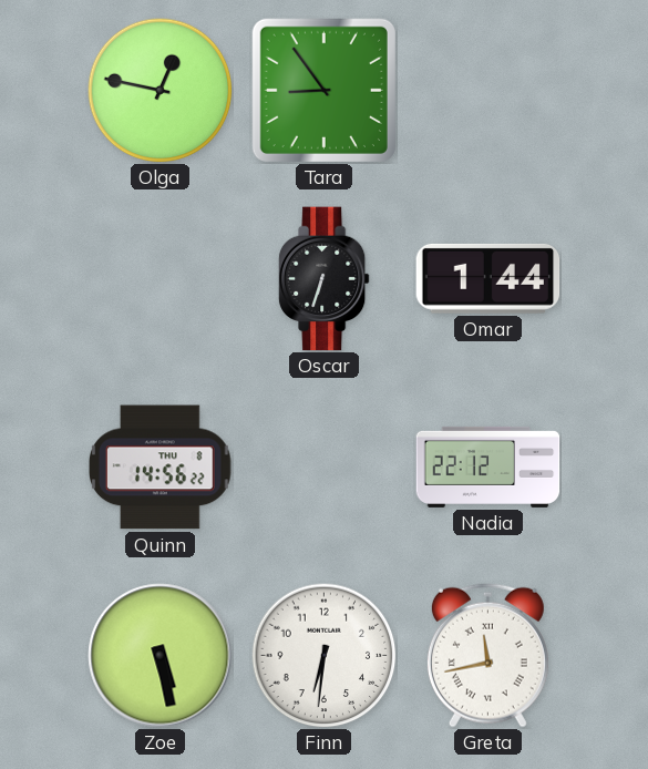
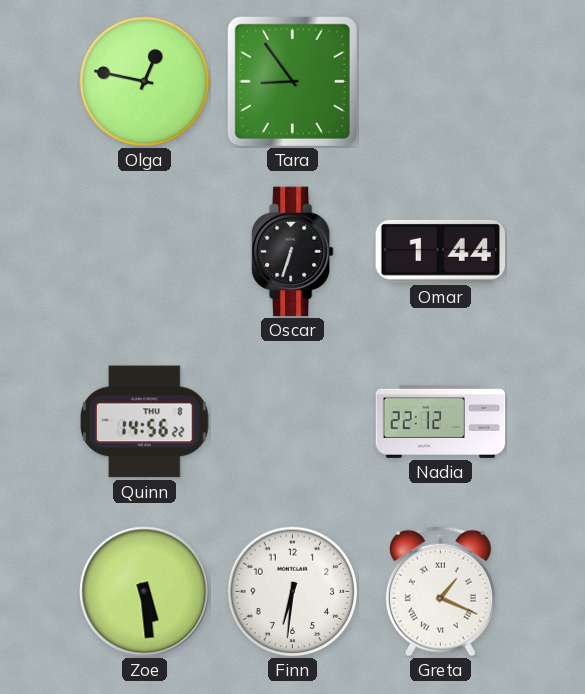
Zoe: 5:28 -> 5:29
Greta: 11:43 -> 1:19
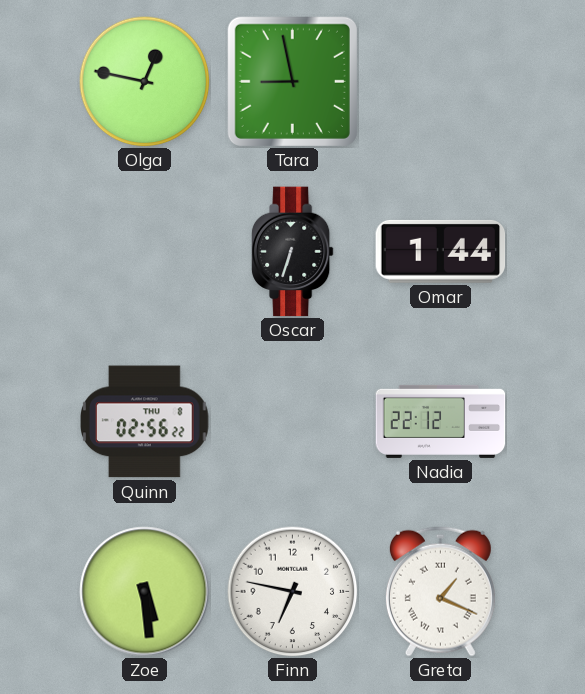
Tara: 8:54 -> 8:58
Quinn: 14:56 -> 02:56
Finn: 6:31 -> 6:47
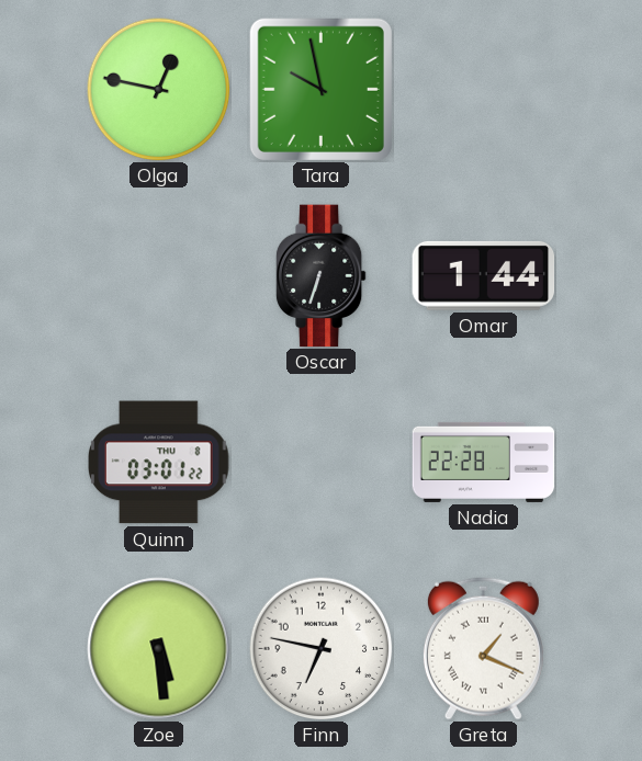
Tara: 8:58 -> 9:58
Quinn: 02:56 -> 03:01
Nadia: 22:12 -> 22:28
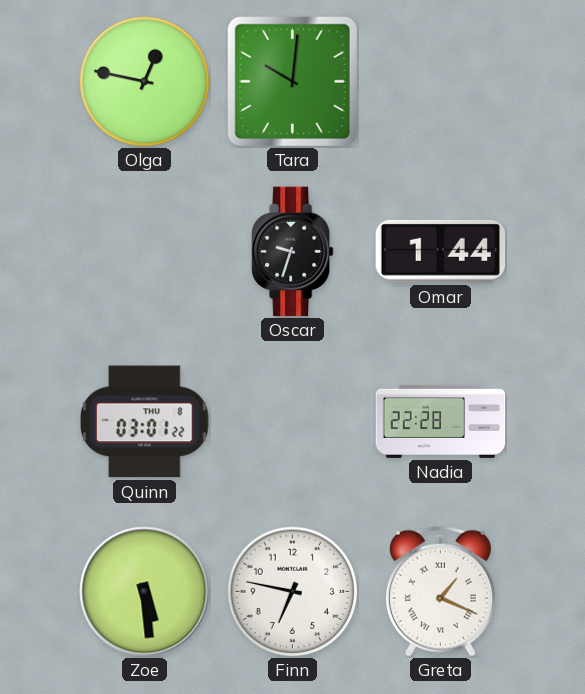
Tara: 9:58 -> 10:01
Oscar: 6:33 -> 9:33
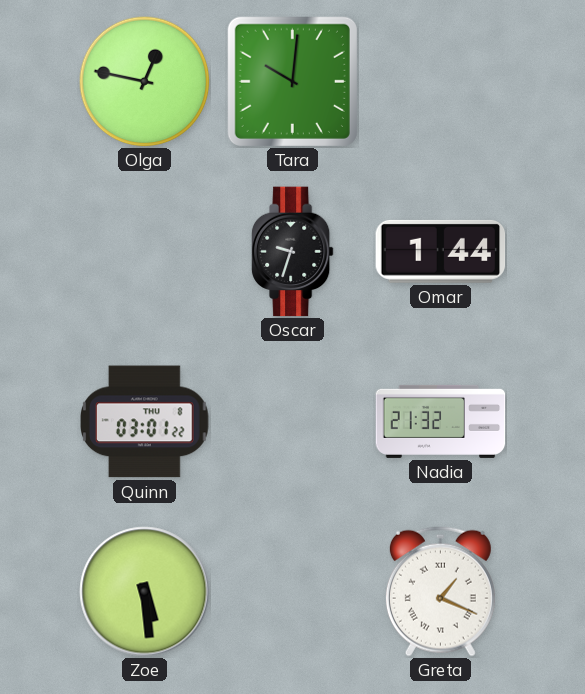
Nadia: 22:28 -> 21:32
Finn: 6:47 -> none
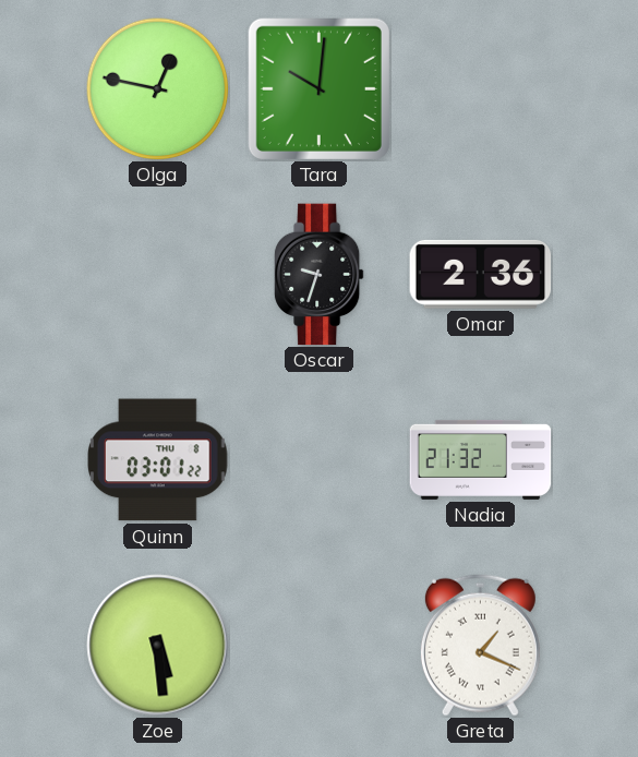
Omar: 1:44 -> 2:36
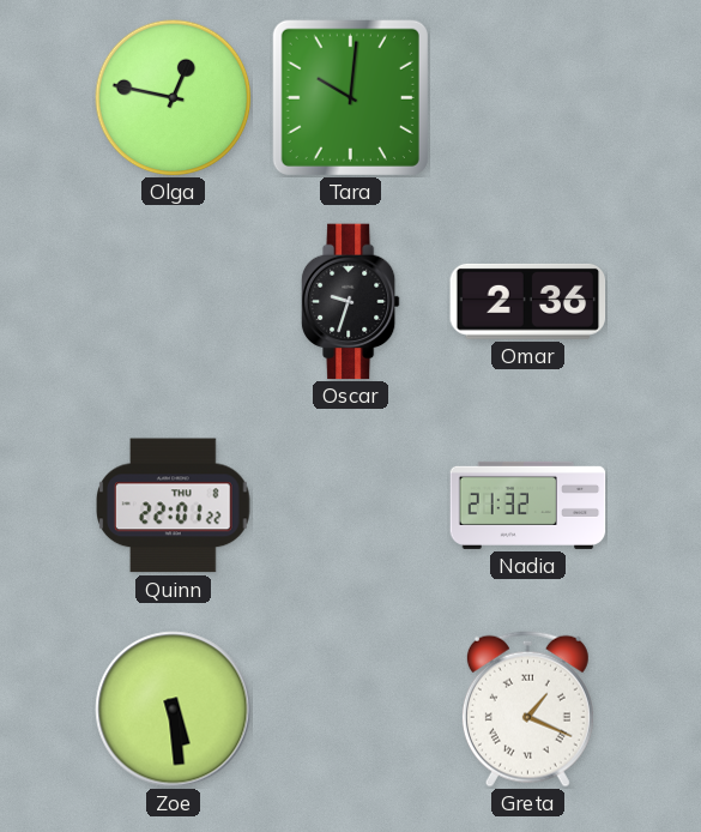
Quinn: 03:01 -> 22:01
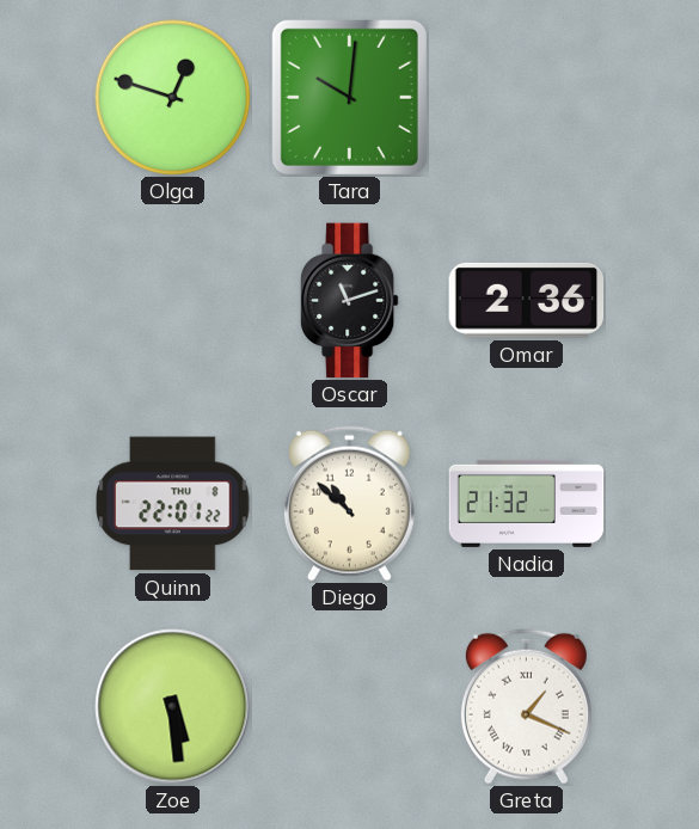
Olga: 12:47 -> 12:48
Oscar: 9:33 -> 11:12
Diego: none -> 10:52
